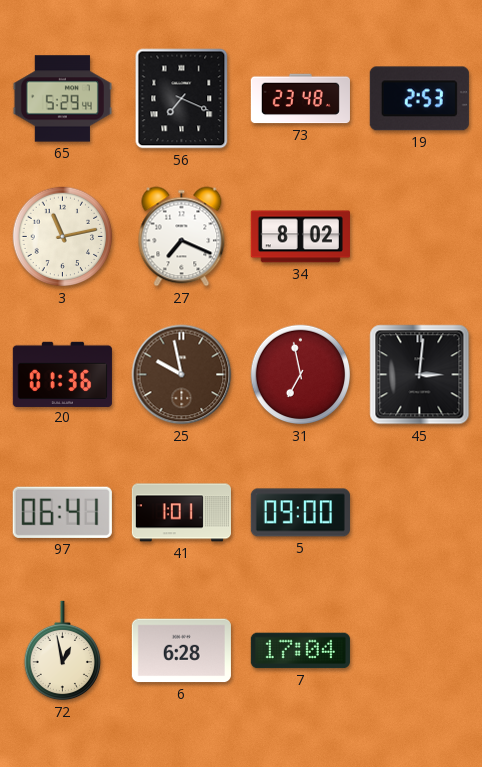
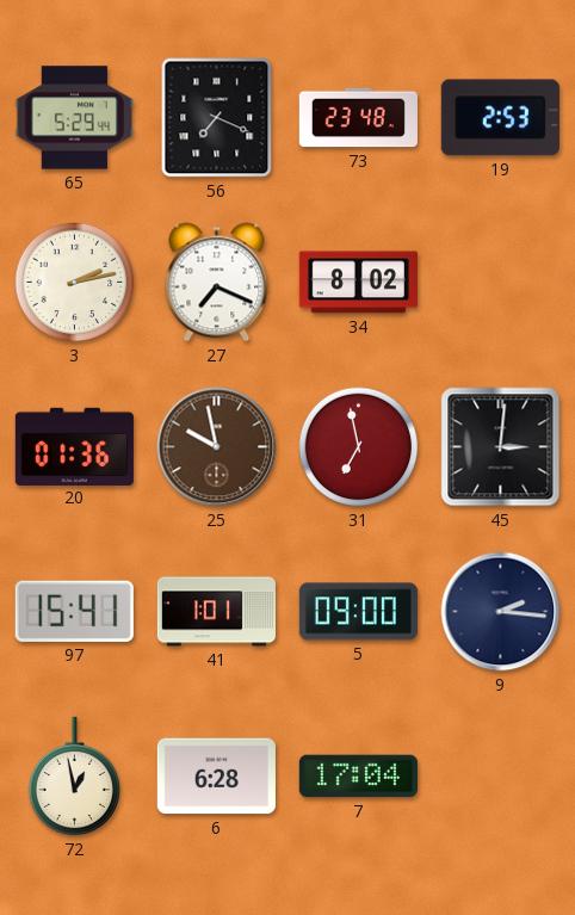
3: 11:13 -> 2:13
97: 06:41 -> 15:41
9: none -> 2:16
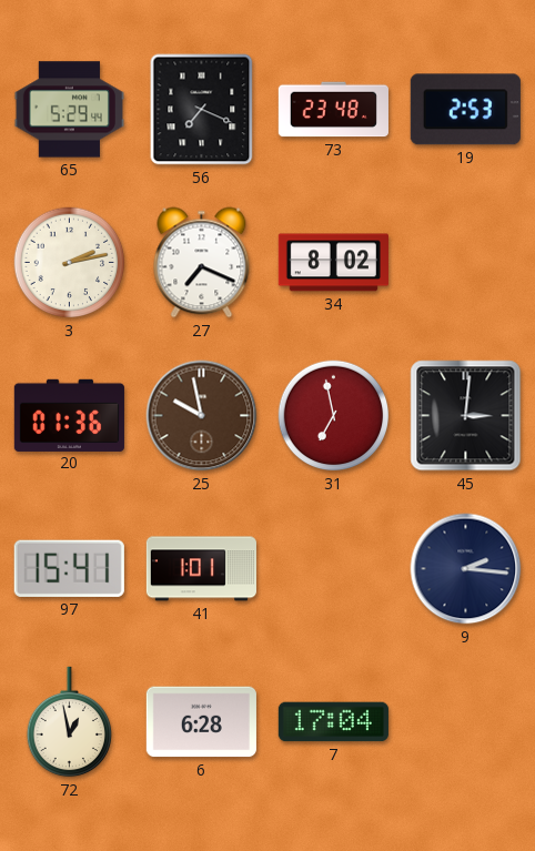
5: 09:00 -> none
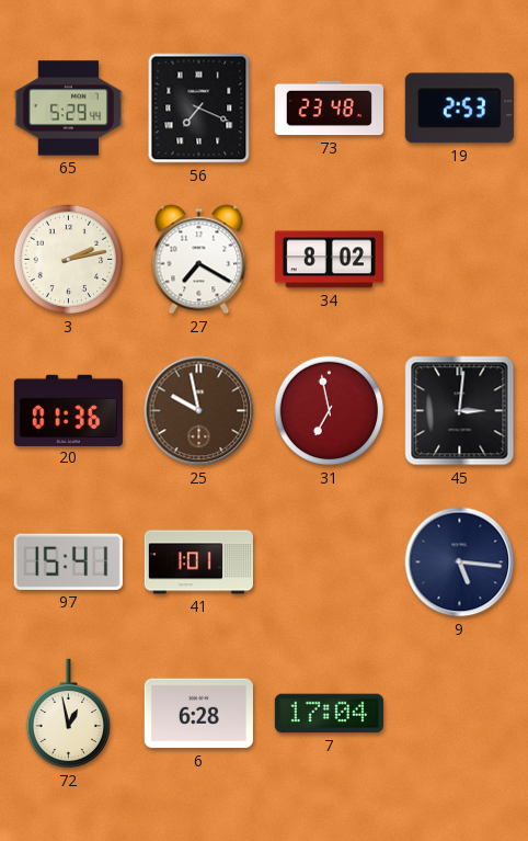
27: 7:19 -> 7:20
9: 2:16 -> 5:16
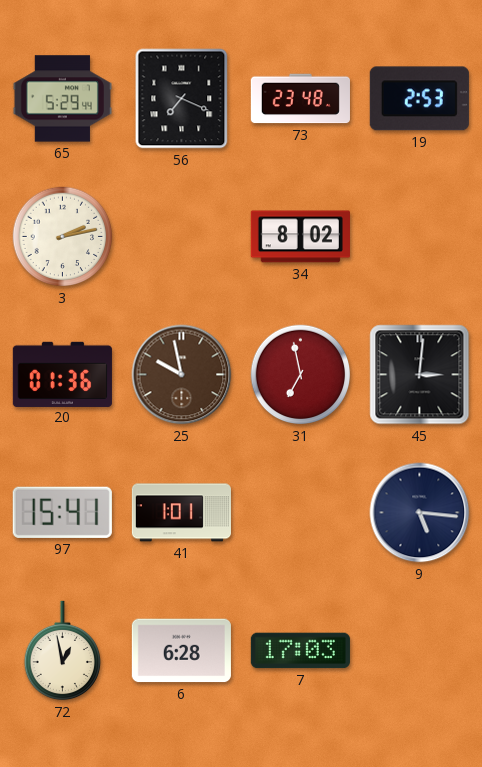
27: 7:20 -> none
7: 17:04 -> 17:03
